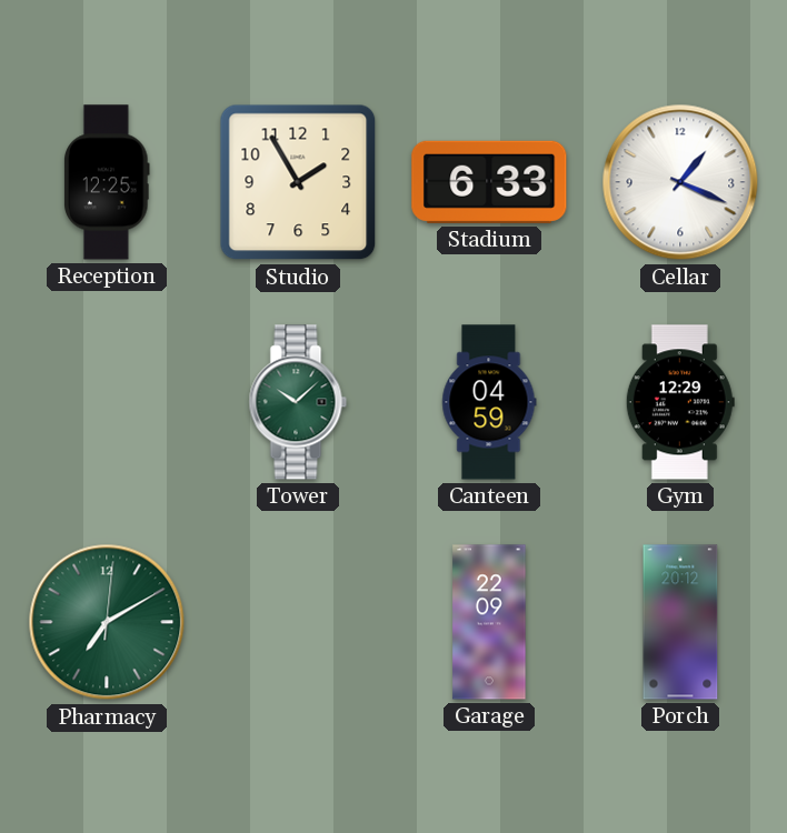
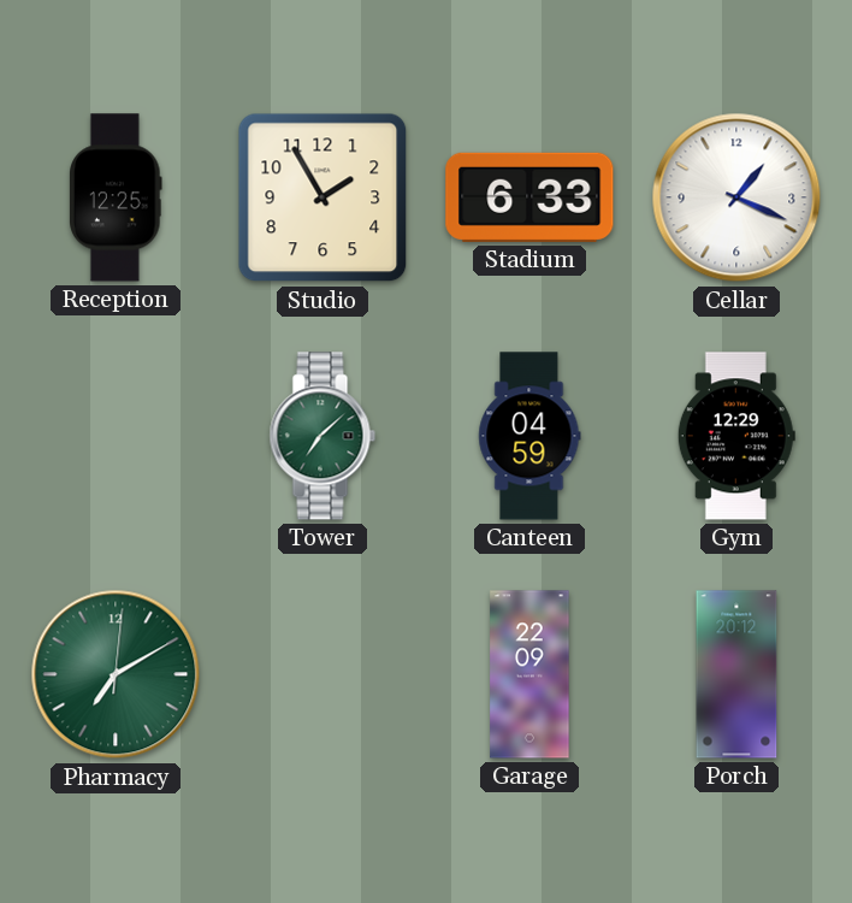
Tower: 10:08 -> 7:08
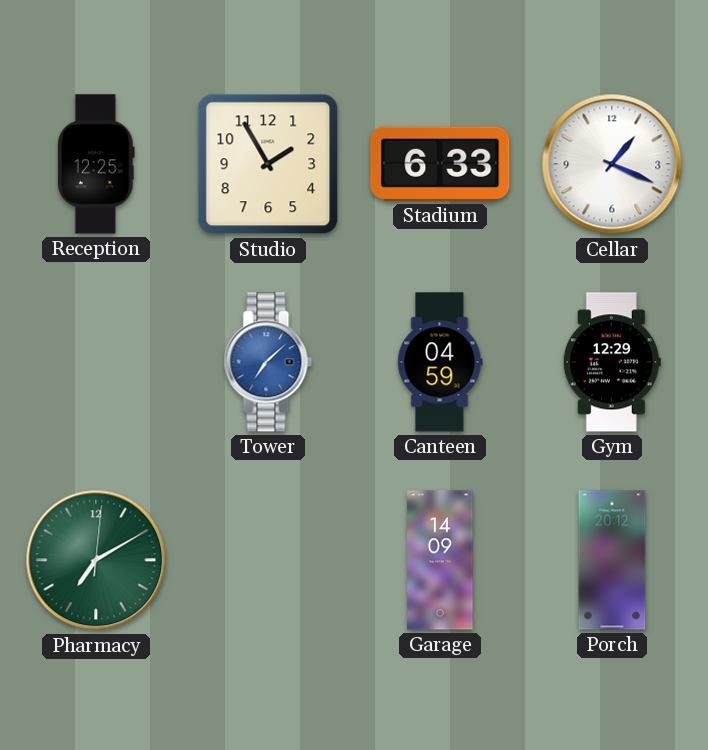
Tower dial: green -> blue
Garage: 22:09 -> 14:09
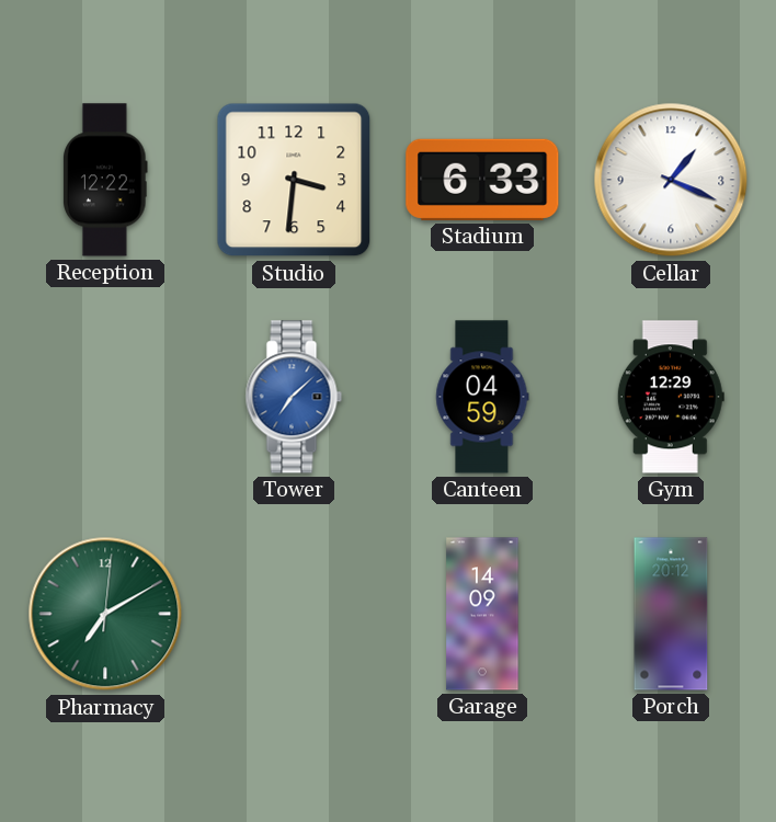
Reception: 12:25 -> 12:22
Studio: 1:55 -> 3:31
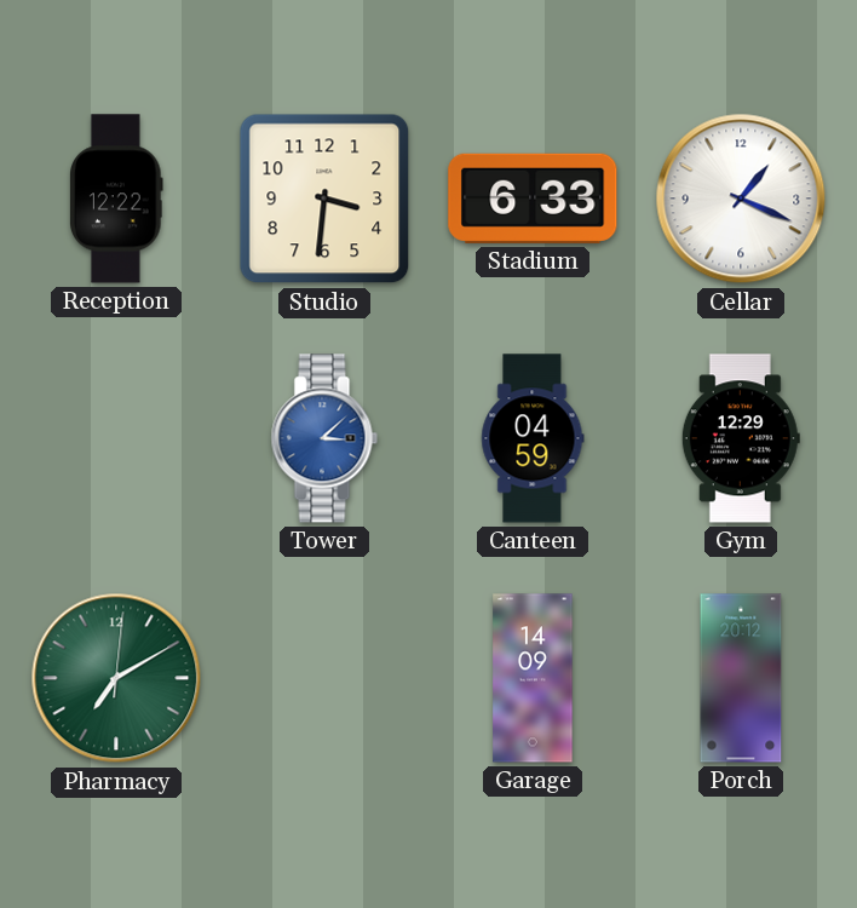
Tower: 7:08 -> 3:08
